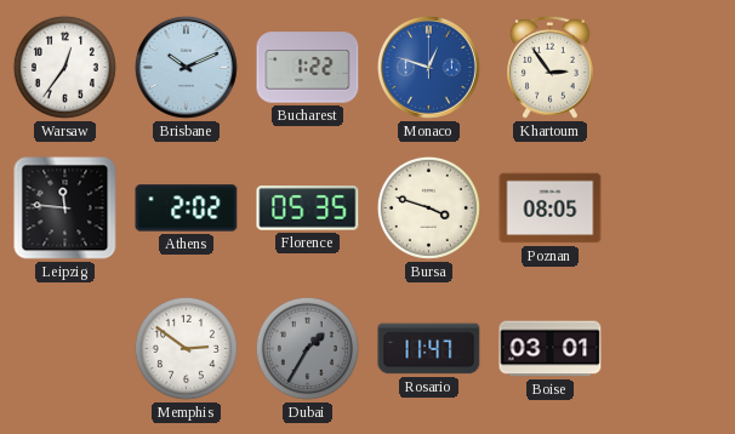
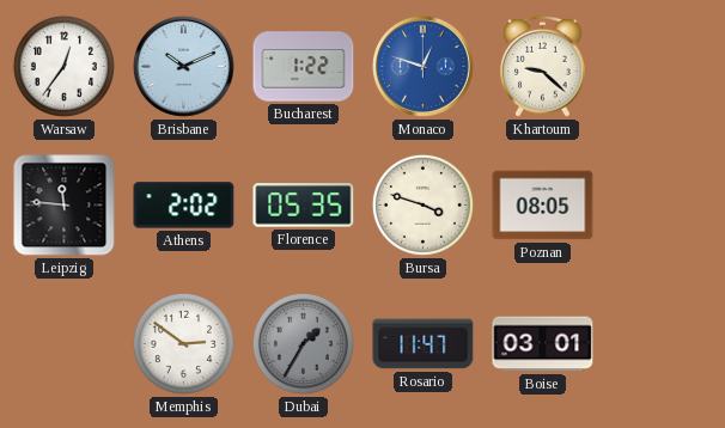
Khartoum: 2:54 -> 9:22
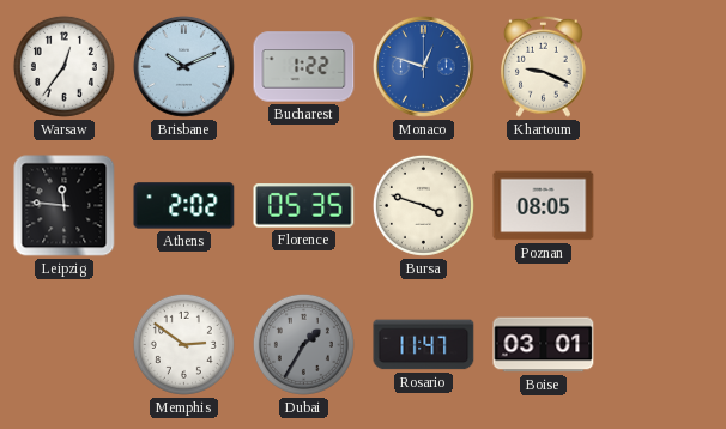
Khartoum: 9:22 -> 9:19
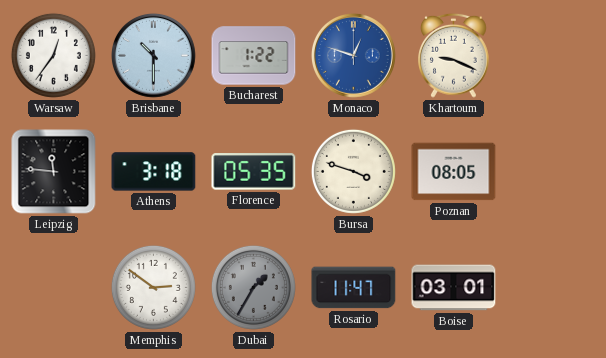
Brisbane: 10:11 -> 10:30
Athens: 2:02 -> 3:18
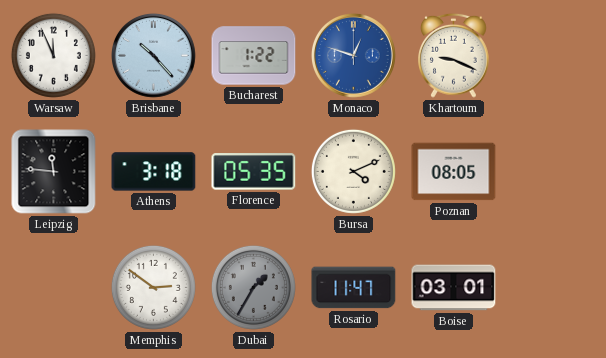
Warsaw: 12:36 -> 11:56
Brisbane: 10:30 -> 10:23
Bursa: 3:48 -> 4:11
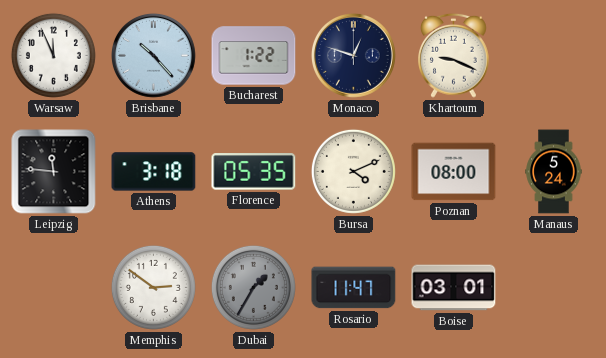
Monaco dial: blue -> navy
Poznan: 08:05 -> 08:00
Manaus: none -> 5:24
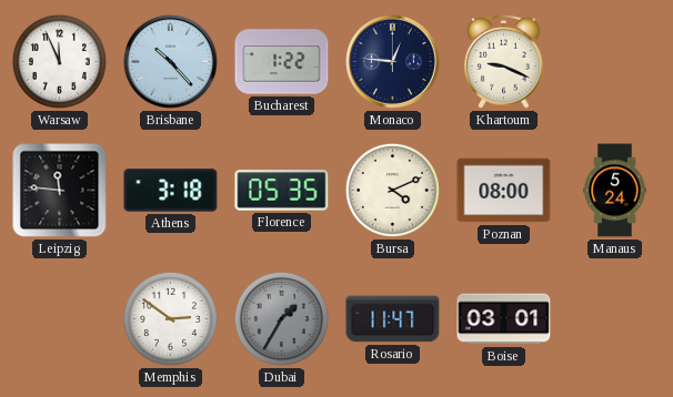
Monaco: 12:48 -> 12:46
